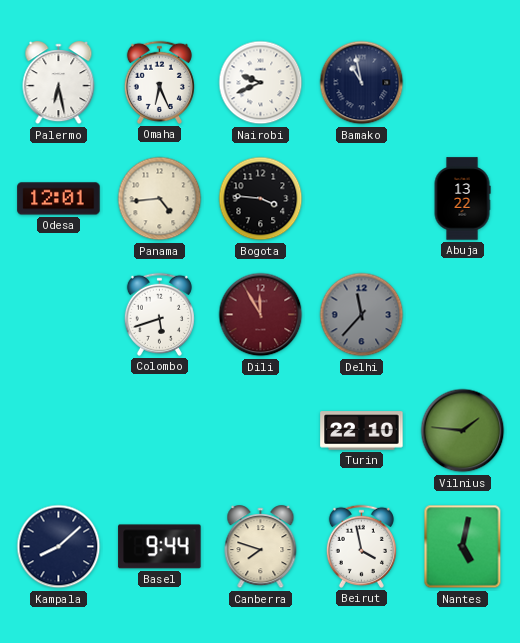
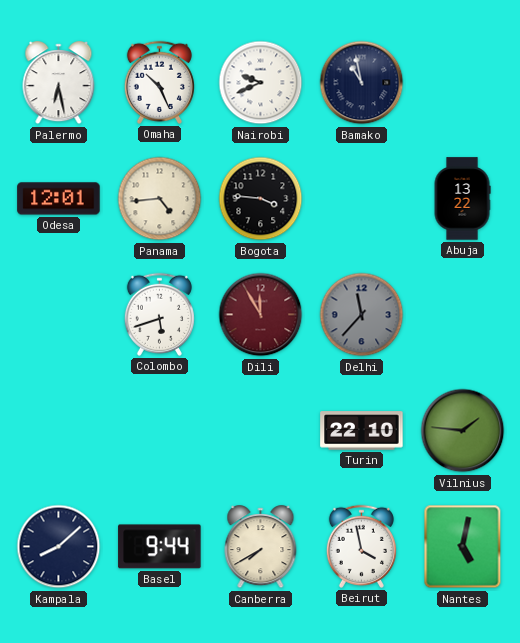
Omaha: 6:26 -> 10:26
Canberra: 7:48 -> 7:40
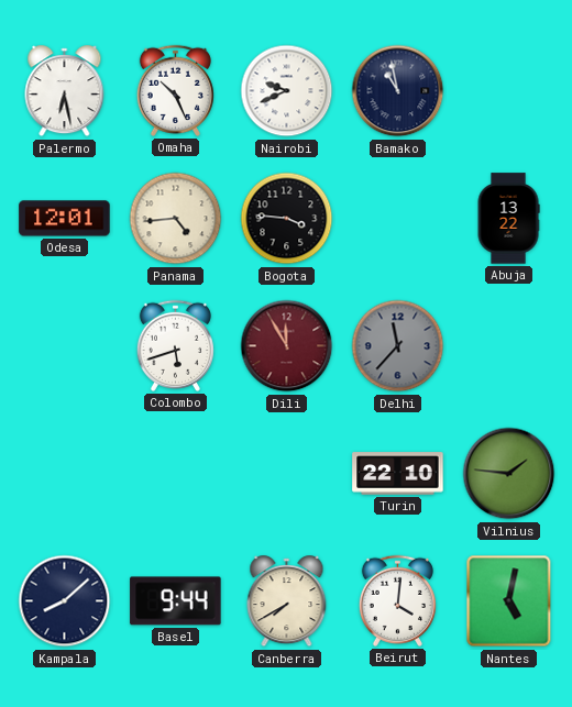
Beirut: 3:58 -> 4:01
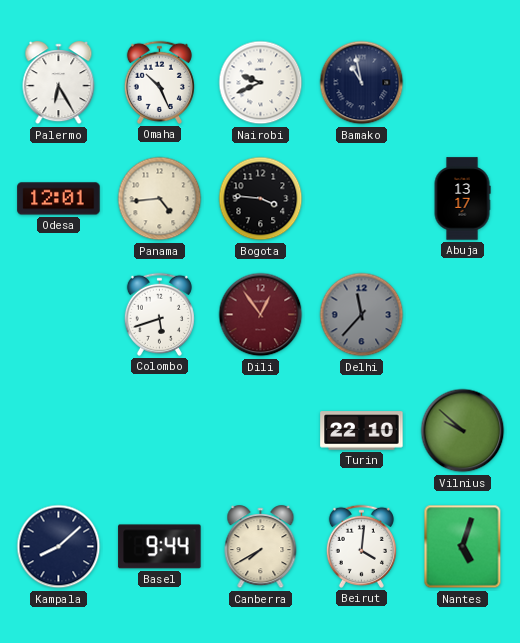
Palermo: 6:28 -> 6:25
Abuja: 13:22 -> 13:17
Dili: 11:55 -> 12:54
Vilnius: 1:46 -> 9:52
Nantes: 5:02 -> 5:03
